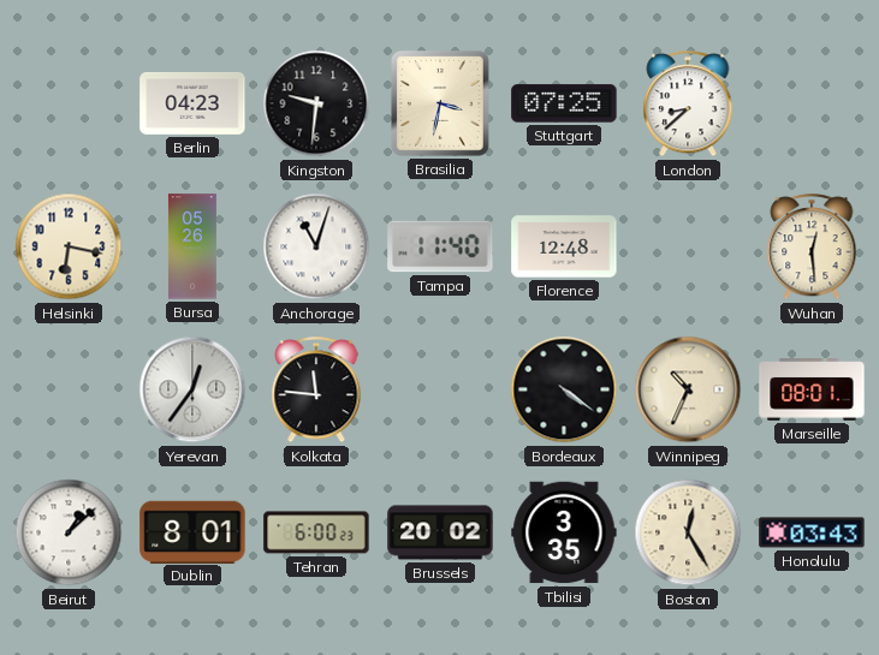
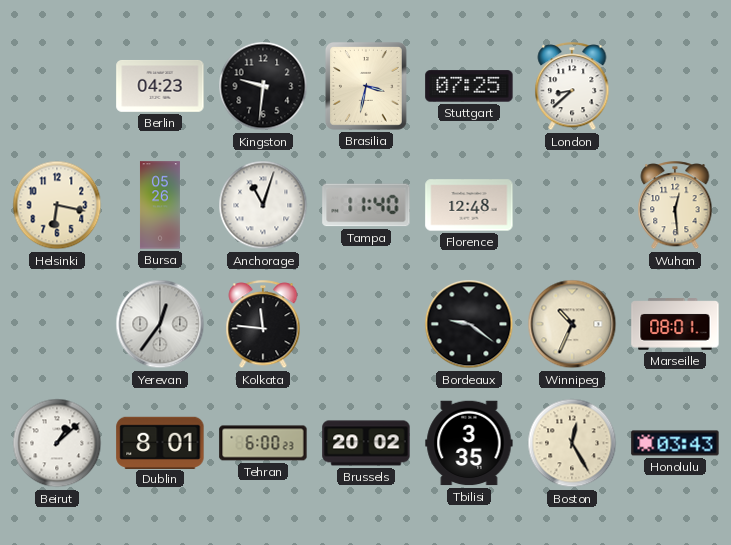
Bordeaux: 4:21 -> 9:21
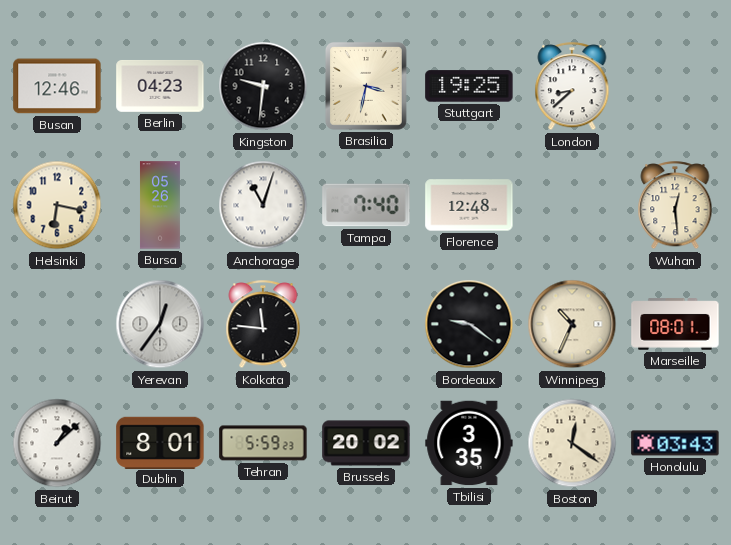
Busan: none -> 12:46
Stuttgart: 07:25 -> 19:25
Tampa: 11:40 -> 7:40
Tehran: 6:00 -> 5:59
Boston: 12:25 -> 12:21
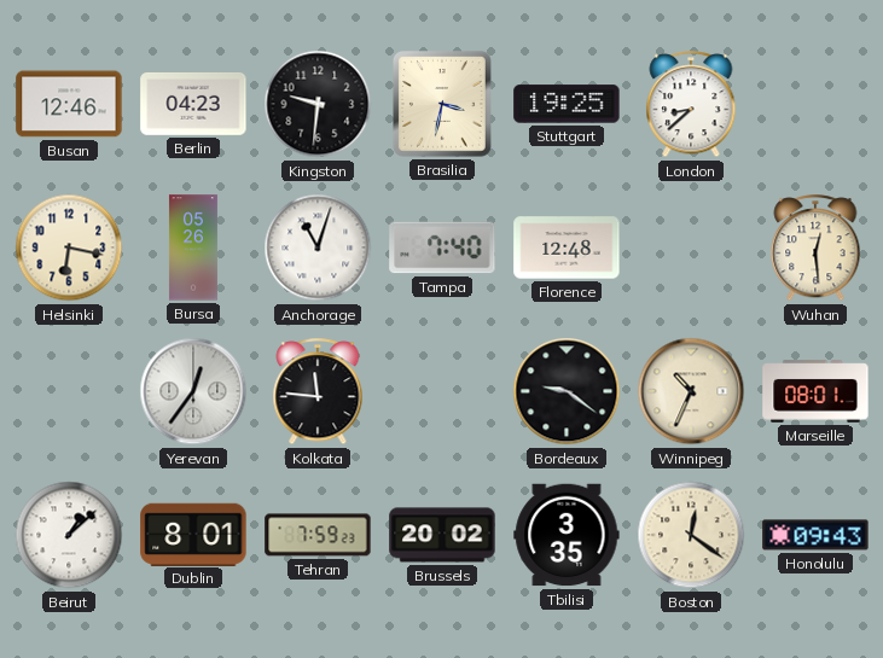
Tehran: 5:59 -> 7:59
Honolulu: 03:43 -> 09:43
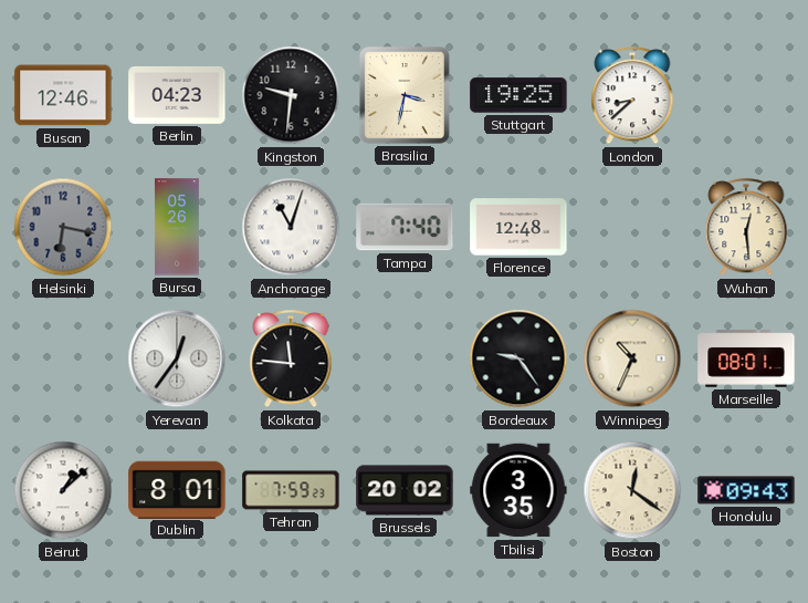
Helsinki dial: cream -> grey
Bordeaux: 9:21 -> 9:24
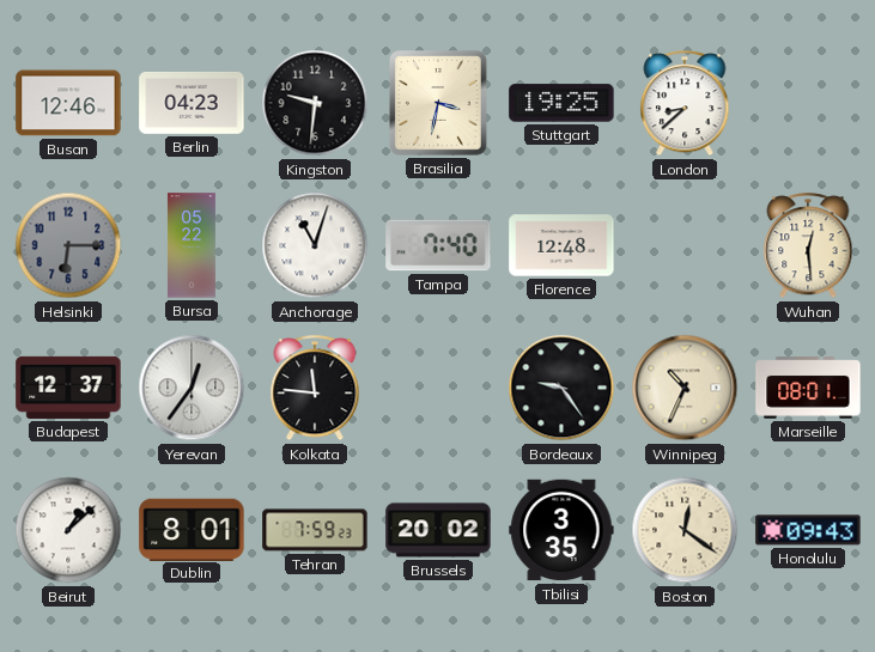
Helsinki: 6:17 -> 6:15
Bursa: 05:26 -> 05:22
Budapest: none -> 12:37
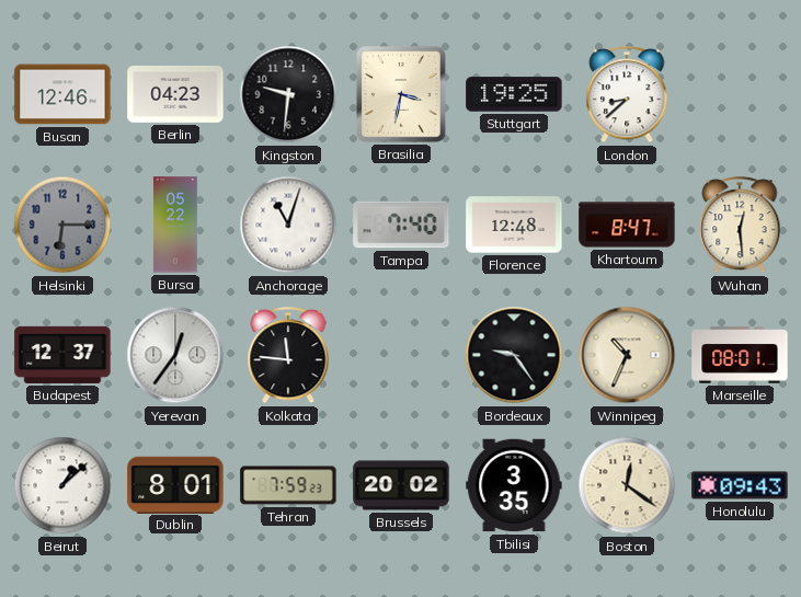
Khartoum: none -> 8:47
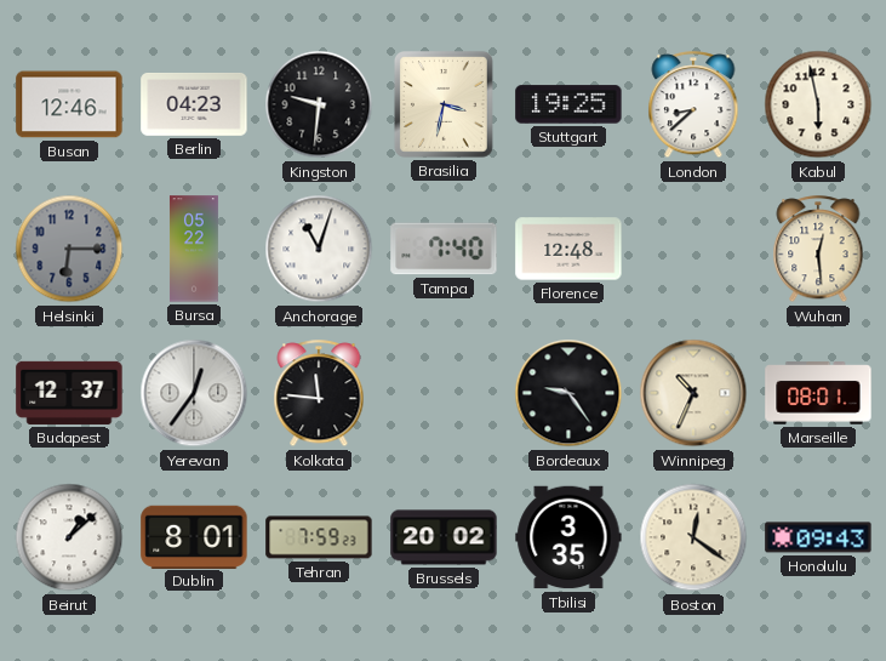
Kabul: none -> 5:58
Khartoum: 8:47 -> none
